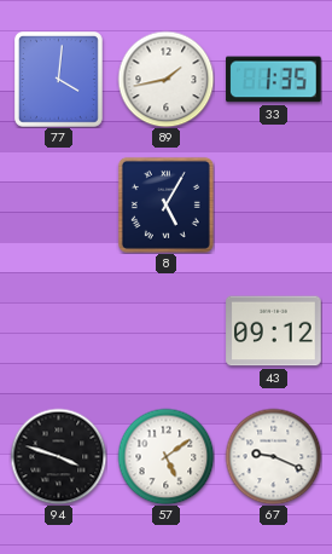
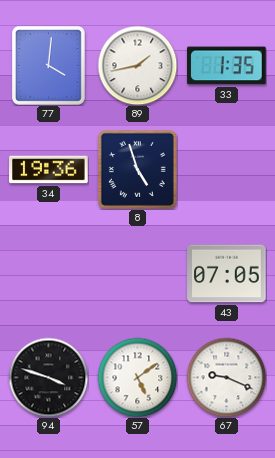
34: none -> 19:36
8: 5:05 -> 4:57
43: 09:12 -> 07:05
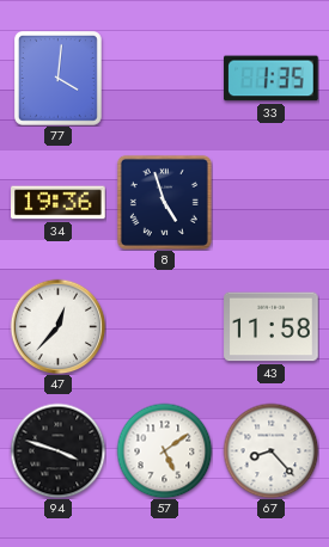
89: 1:43 -> none
47: none -> 12:37
43: 07:05 -> 11:58
67: 9:19 -> 8:23
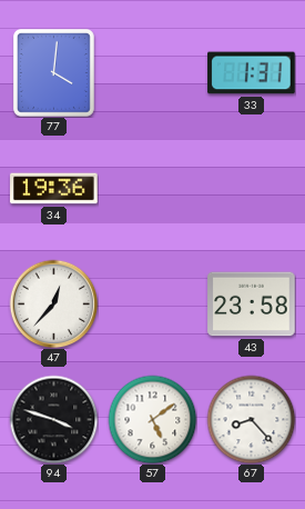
33: 1:35 -> 1:31
8: 4:57 -> none
43: 11:58 -> 23:58
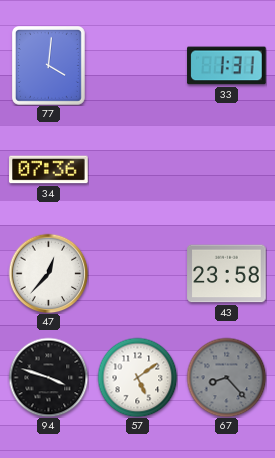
34: 19:36 -> 07:36
67 dial: white -> grey
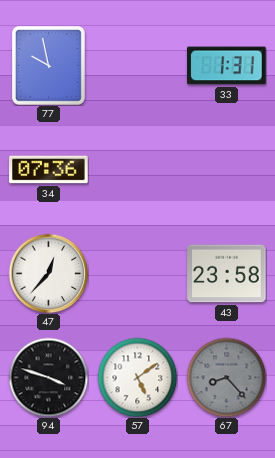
77: 4:01 -> 9:58
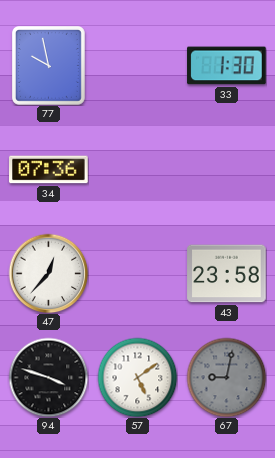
33: 1:31 -> 1:30
67: 8:23 -> 9:02
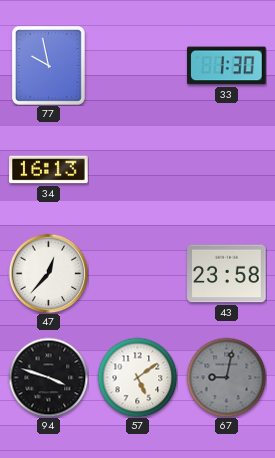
34: 07:36 -> 16:13
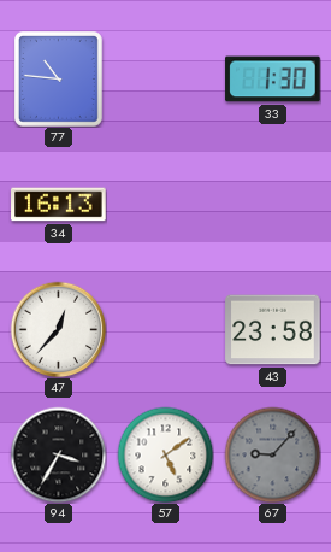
77: 9:58 -> 10:46
94: 3:48 -> 3:35
67: 9:02 -> 9:07
